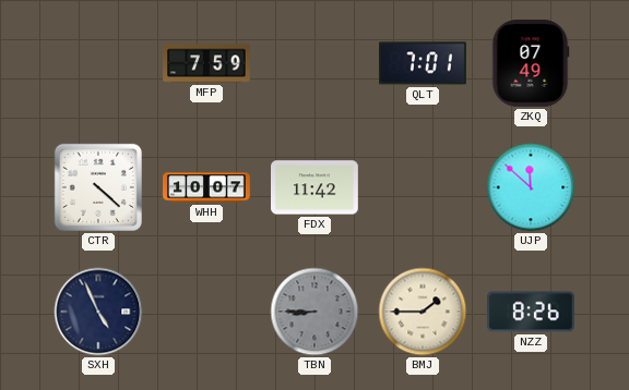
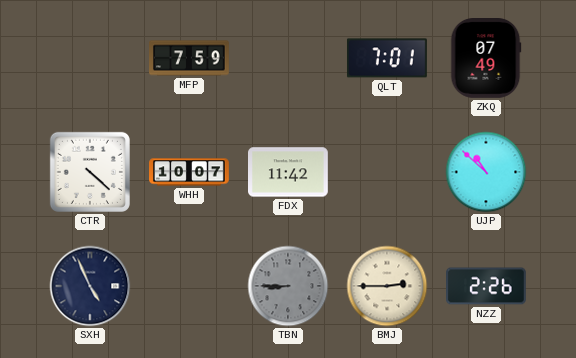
UJP: 11:52 -> 10:52
BMJ: 1:45 -> 2:45
NZZ: 8:26 -> 2:26
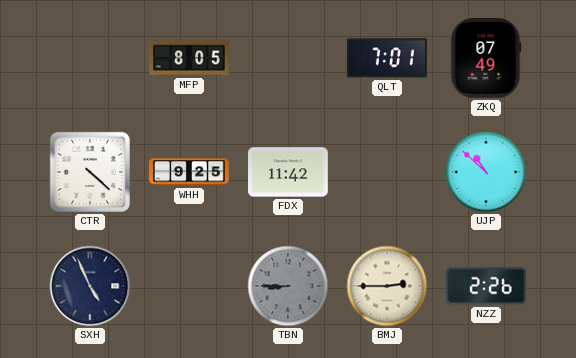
MFP: 7:59 -> 8:05
WHH: 10:07 -> 9:25
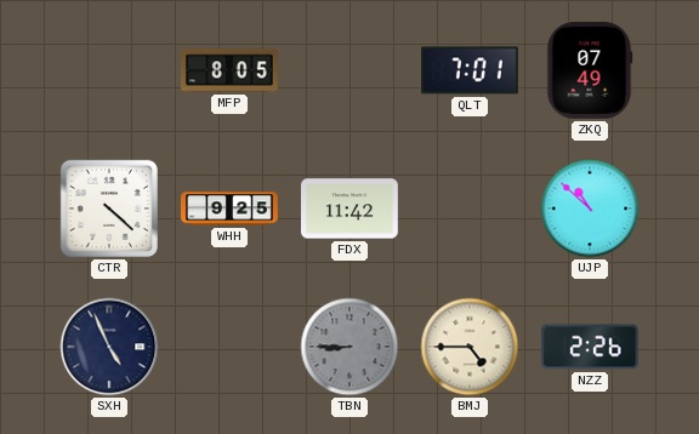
BMJ: 2:45 -> 4:45
